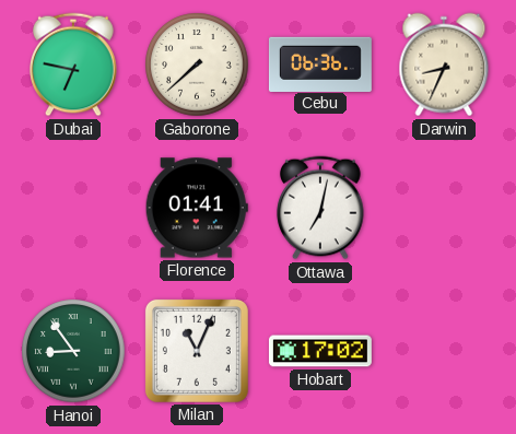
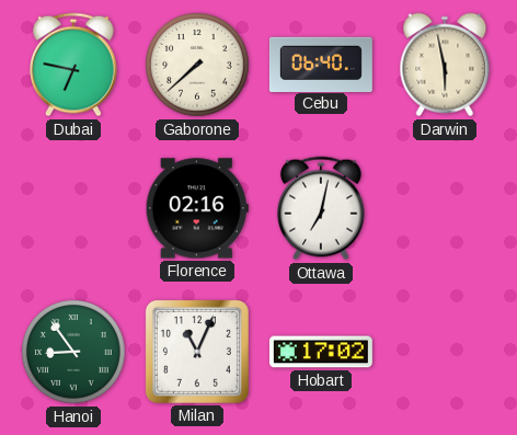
Cebu: 06:36 -> 06:40
Darwin: 8:34 -> 5:58
Florence: 01:41 -> 02:16
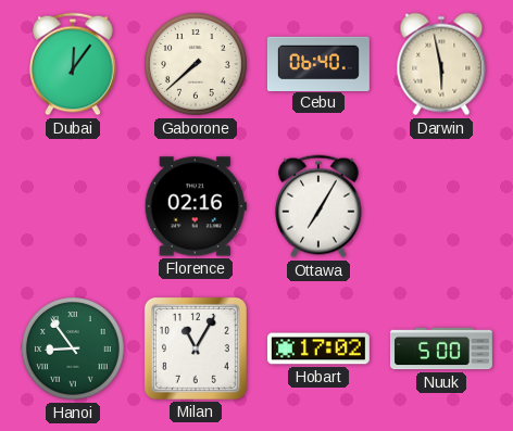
Dubai: 6:47 -> 12:06
Ottawa: 7:02 -> 7:05
Milan: 11:04 -> 11:05
Nuuk: none -> 5:00
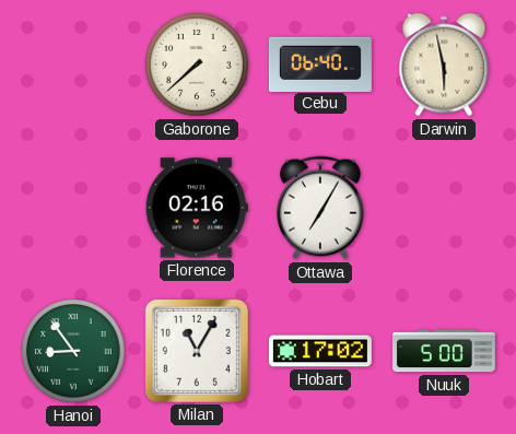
Dubai: 12:06 -> none
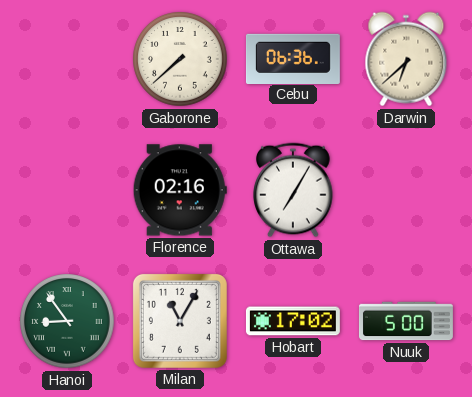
Cebu: 06:40 -> 06:36
Darwin: 5:58 -> 6:38
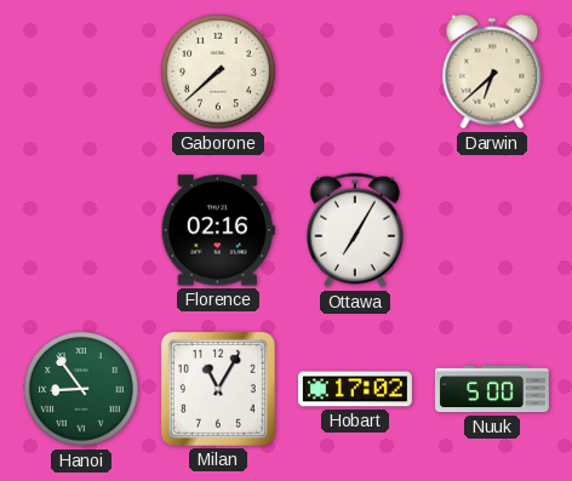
Cebu: 06:36 -> none
